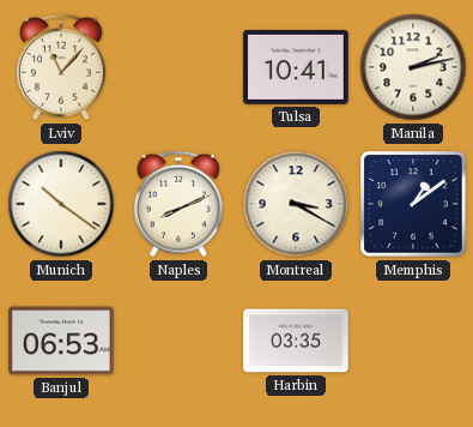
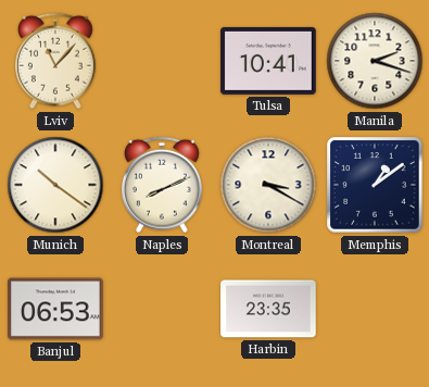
Manila: 2:13 -> 2:18
Harbin: 03:35 -> 23:35
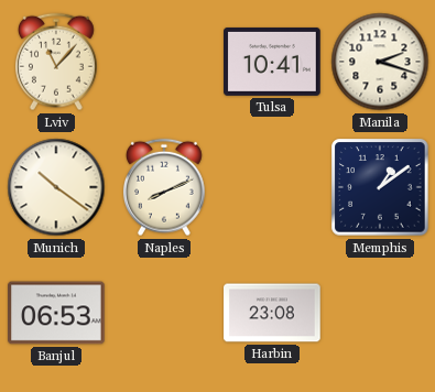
Montreal: 3:20 -> none
Harbin: 23:35 -> 23:08
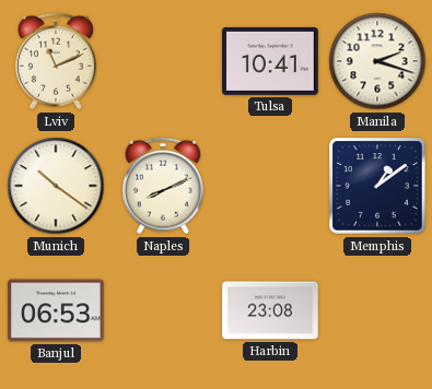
Lviv: 11:07 -> 11:11
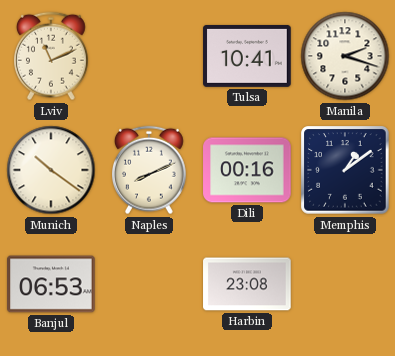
Dili: none -> 00:16
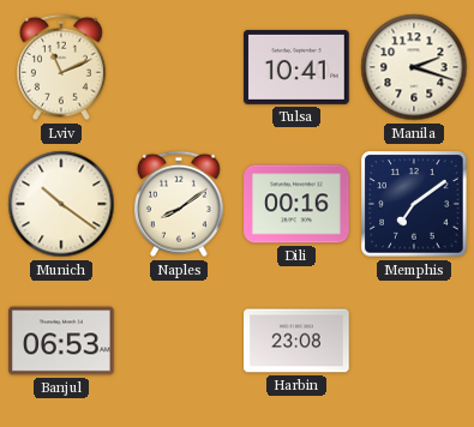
Naples: 8:11 -> 8:09
Memphis: 1:09 -> 7:09
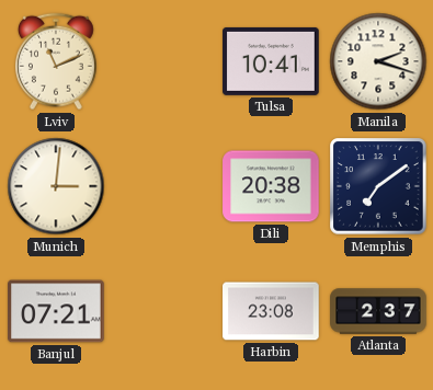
Munich: 10:21 -> 3:01
Naples: 8:09 -> none
Dili: 00:16 -> 20:38
Banjul: 06:53 -> 07:21
Atlanta: none -> 2:37
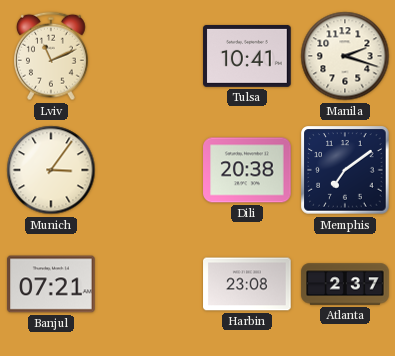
Munich: 3:01 -> 3:06
